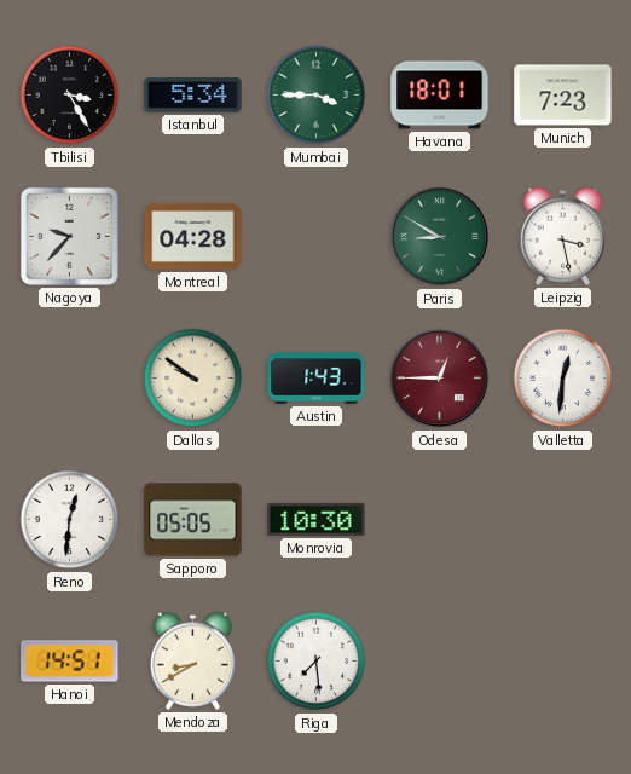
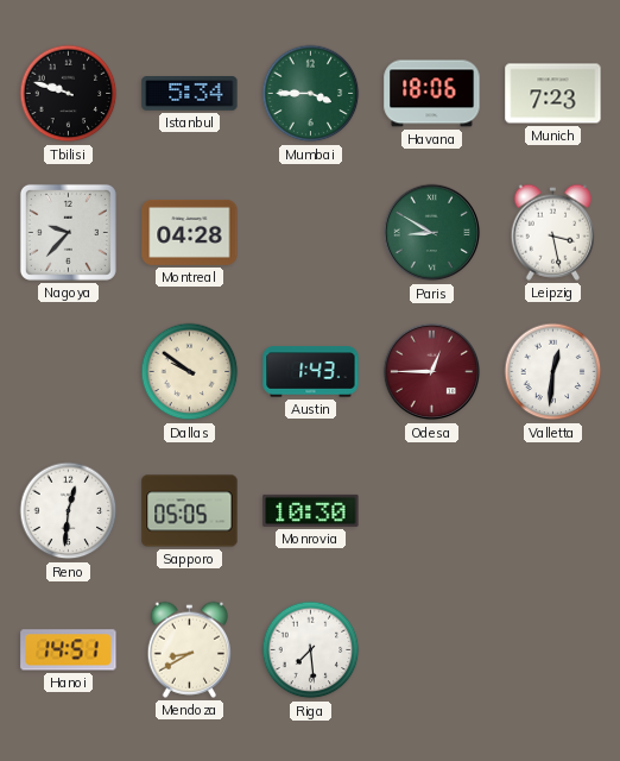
Tbilisi: 3:25 -> 9:48
Havana: 18:01 -> 18:06
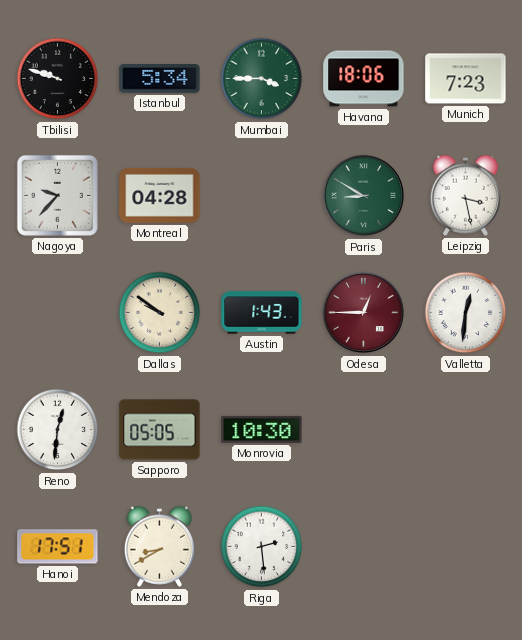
Hanoi: 14:51 -> 17:51
Riga: 7:29 -> 2:29
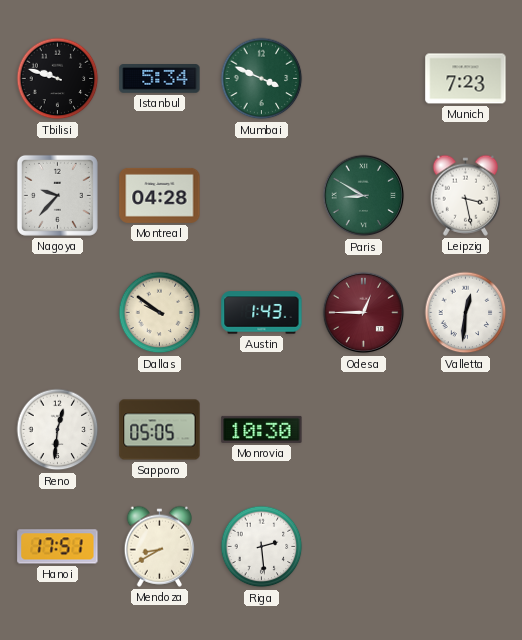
Mumbai: 3:45 -> 3:49
Havana: 18:06 -> none
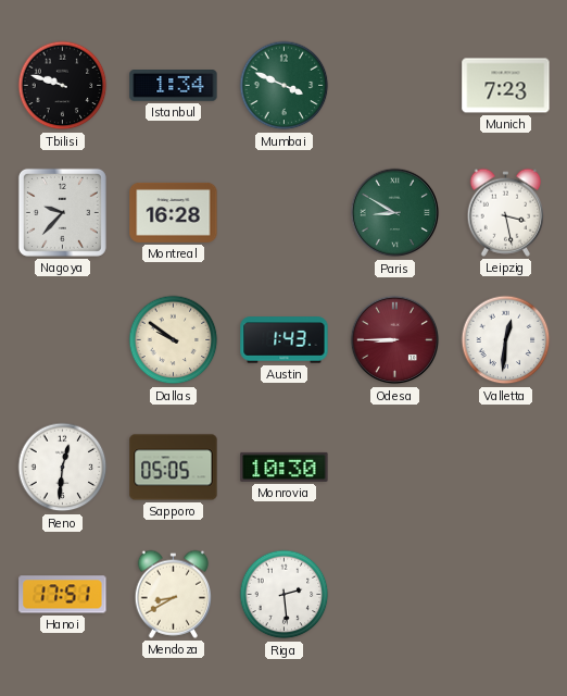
Istanbul: 5:34 -> 1:34
Montreal: 04:28 -> 16:28
Odesa: 12:45 -> 8:45
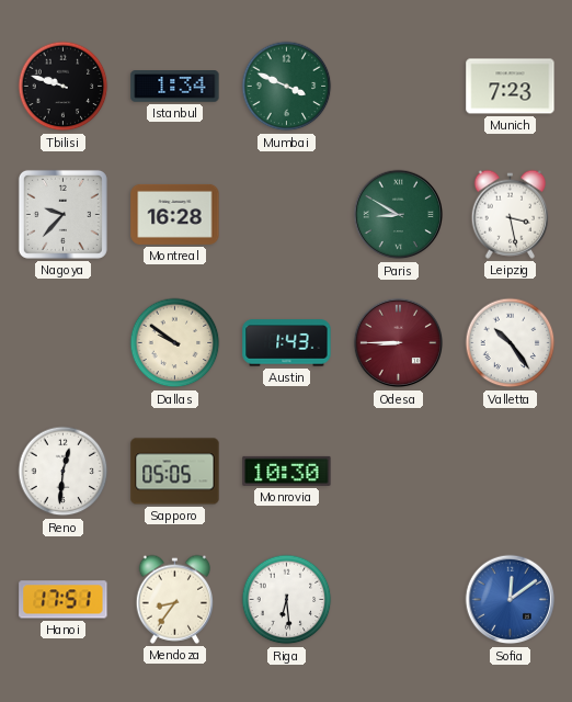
Valletta: 12:31 -> 10:24
Mendoza: 8:40 -> 8:36
Riga: 2:29 -> 6:29
Sofia: none -> 12:09
